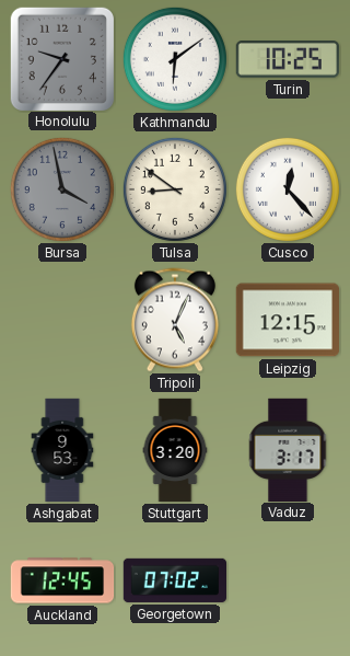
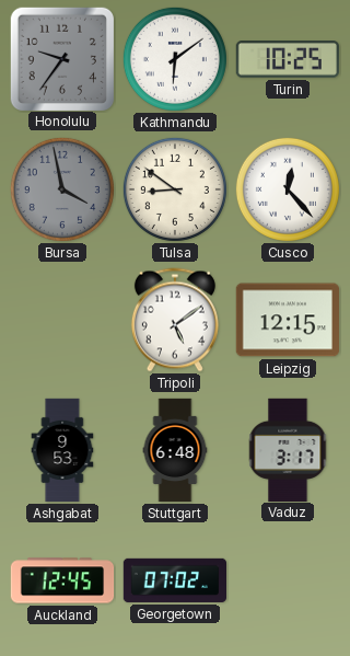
Tripoli: 5:04 -> 5:09
Stuttgart: 3:20 -> 6:48
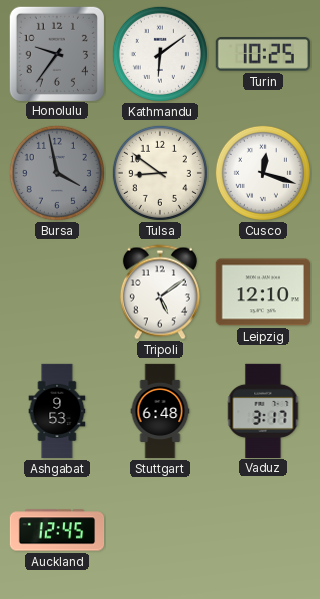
Cusco: 12:23 -> 12:18
Leipzig: 12:15 -> 12:10
Georgetown: 07:02 -> none
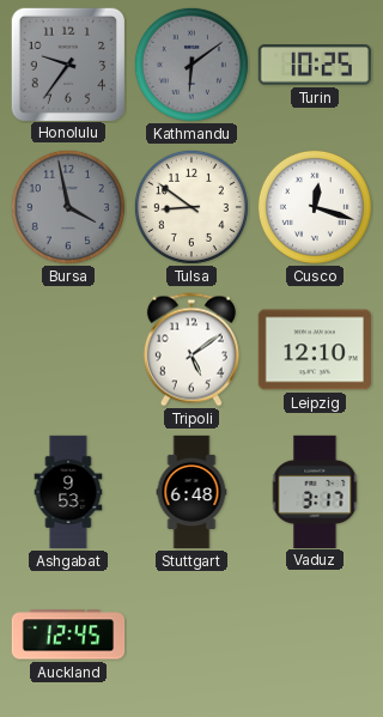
Kathmandu dial: white -> grey
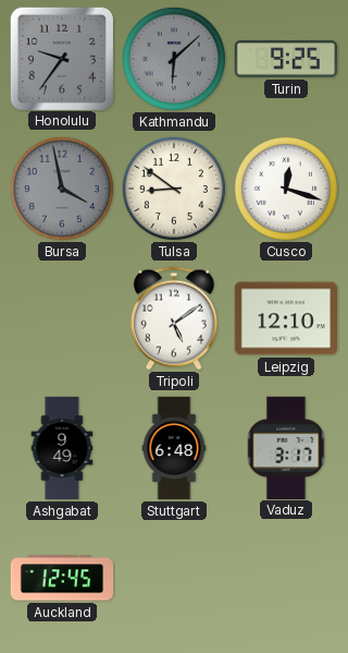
Kathmandu: 6:09 -> 6:08
Turin: 10:25 -> 9:25
Ashgabat: 9:53 -> 9:49
